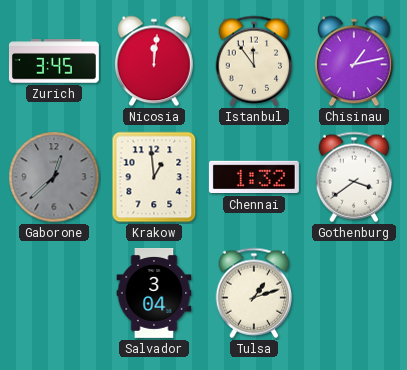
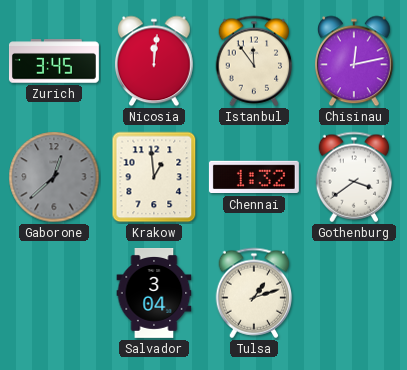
Chisinau: 1:13 -> 12:13
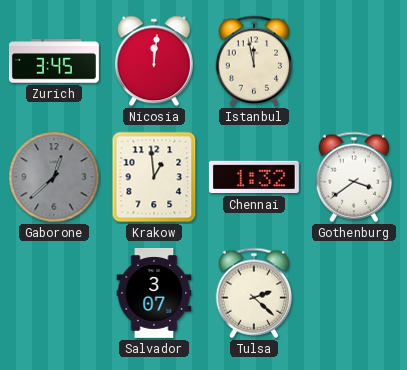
Istanbul: 11:54 -> 11:58
Chisinau: 12:13 -> none
Salvador: 3:04 -> 3:07
Tulsa: 1:12 -> 2:22
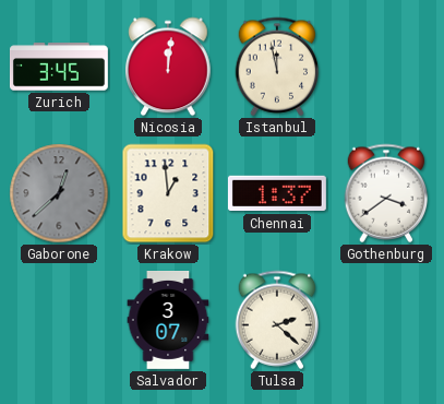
Chennai: 1:32 -> 1:37
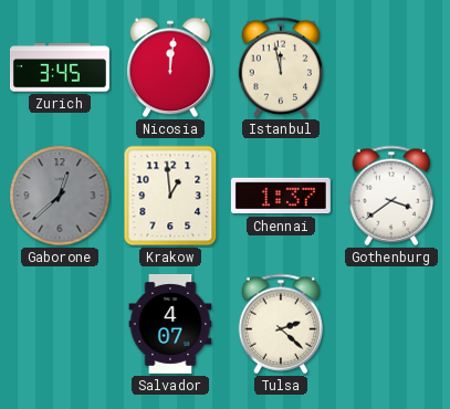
Salvador: 3:07 -> 4:07
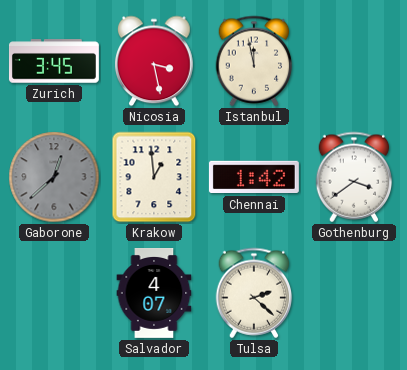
Nicosia: 12:01 -> 3:28
Chennai: 1:37 -> 1:42
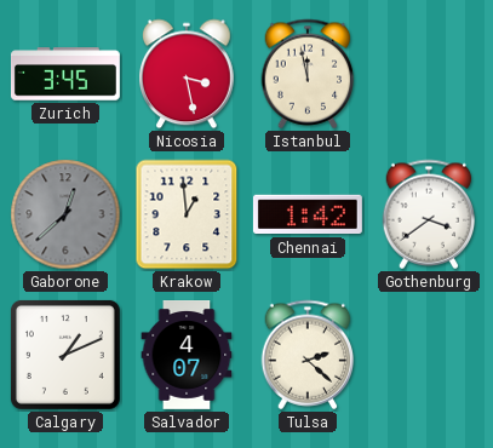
Calgary: none -> 1:11
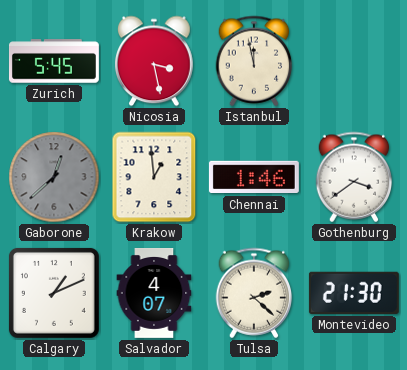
Zurich: 3:45 -> 5:45
Chennai: 1:42 -> 1:46
Montevideo: none -> 21:30
